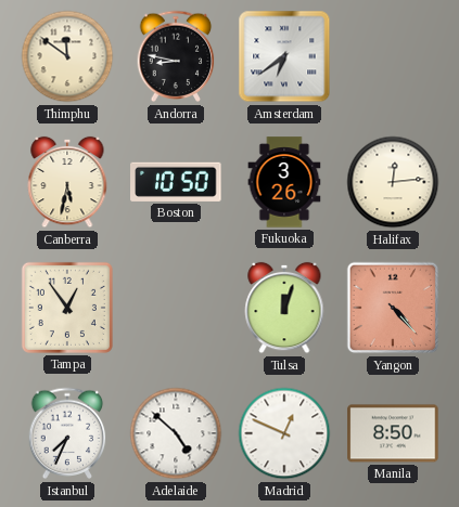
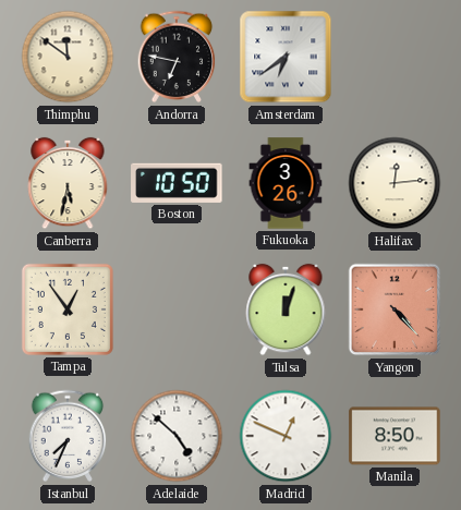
Andorra: 8:47 -> 6:47
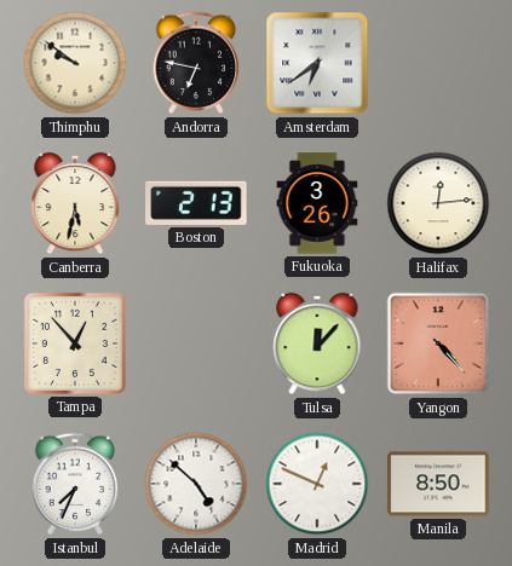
Thimphu: 11:51 -> 9:51
Boston: 10:50 -> 2:13
Tampa: 12:54 -> 12:53
Tulsa: 12:03 -> 12:07
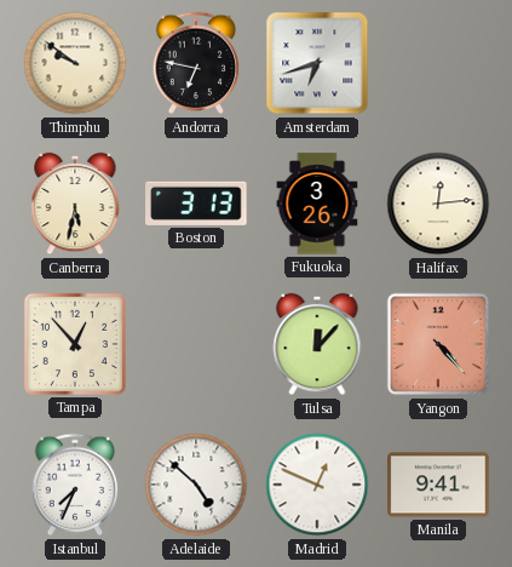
Amsterdam: 6:39 -> 6:42
Boston: 2:13 -> 3:13
Manila: 8:50 -> 9:41
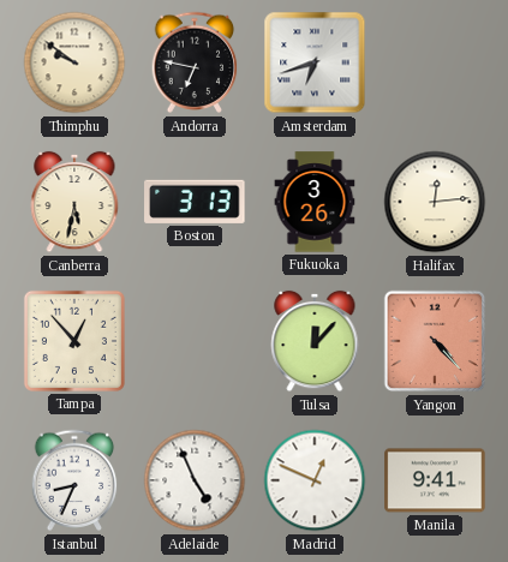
Istanbul: 7:34 -> 8:34
Adelaide: 4:52 -> 4:56
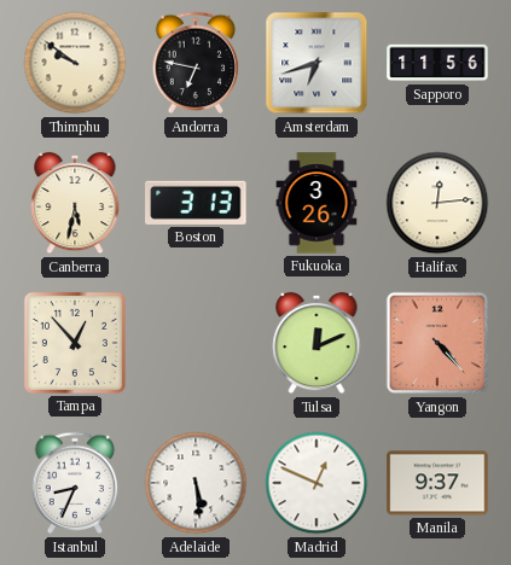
Sapporo: none -> 11:56
Tulsa: 12:07 -> 12:11
Adelaide: 4:56 -> 5:29
Manila: 9:41 -> 9:37
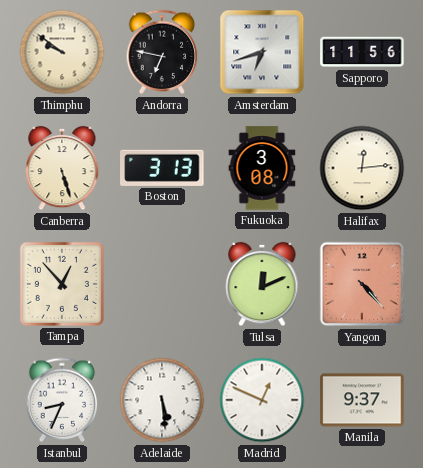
Canberra: 5:32 -> 5:27
Fukuoka: 3:26 -> 3:08
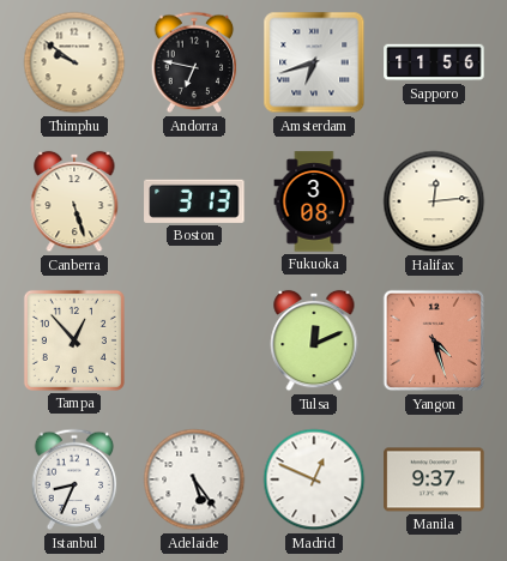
Yangon: 4:23 -> 4:27
Adelaide: 5:29 -> 5:24
